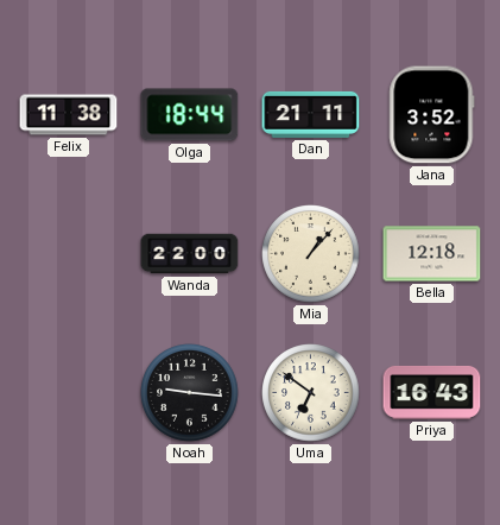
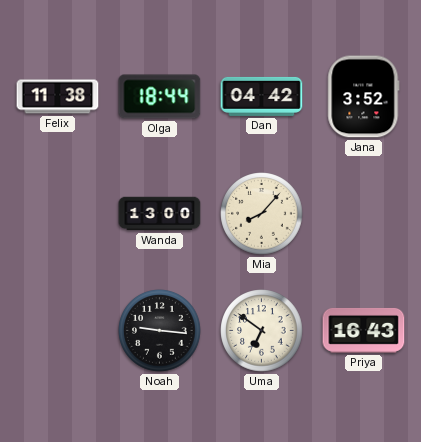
Dan: 21:11 -> 04:42
Wanda: 22:00 -> 13:00
Mia: 1:07 -> 8:07
Bella: 12:18 -> none
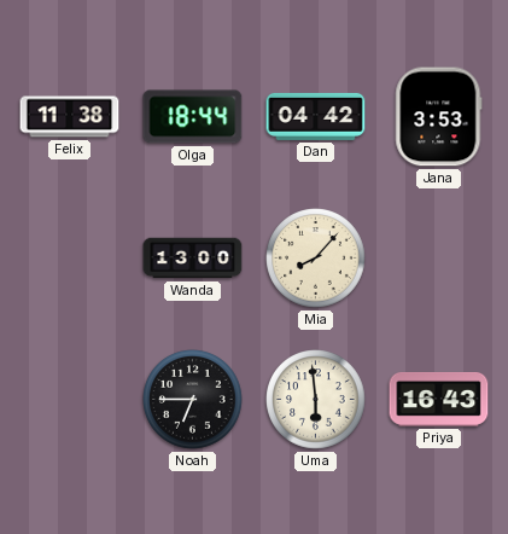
Jana: 3:52 -> 3:53
Noah: 9:16 -> 6:45
Uma: 6:51 -> 5:59
